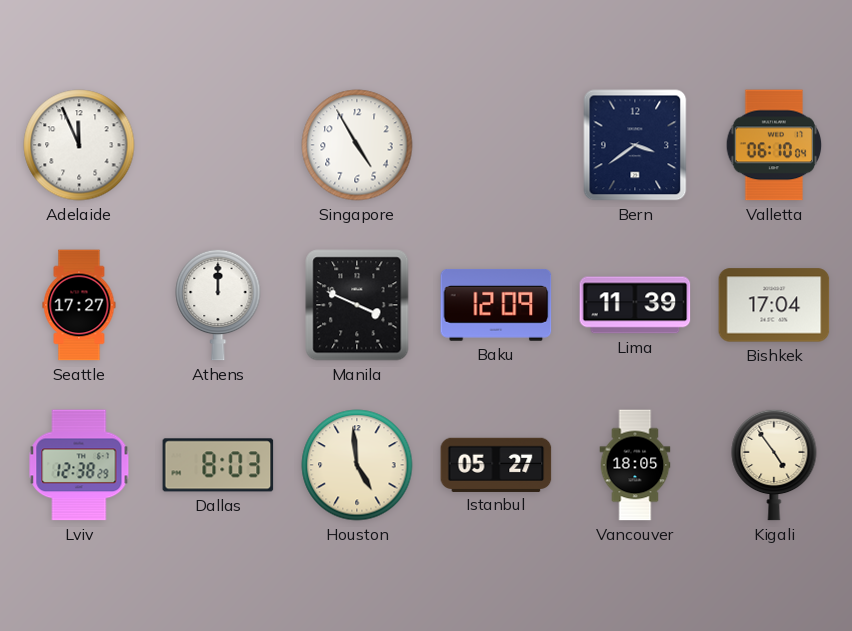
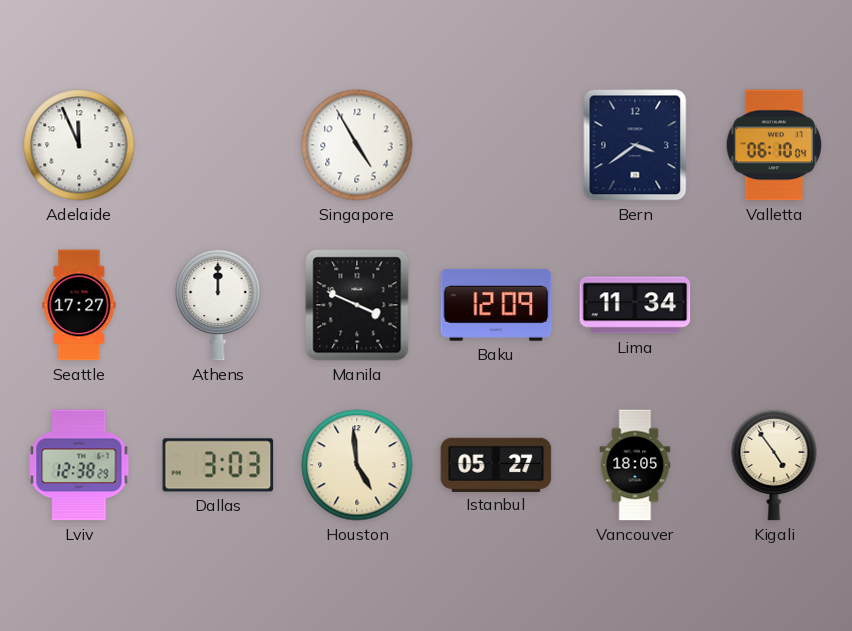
Lima: 11:39 -> 11:34
Bishkek: 17:04 -> none
Dallas: 8:03 -> 3:03
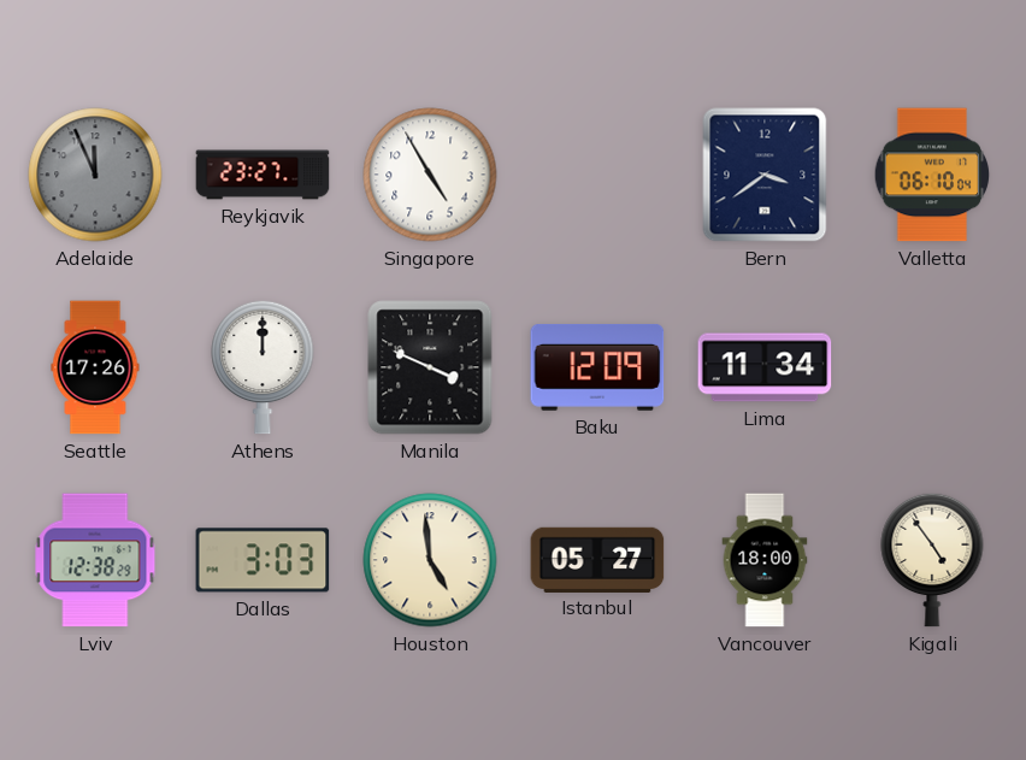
Adelaide dial: white -> grey
Reykjavik: none -> 23:27
Seattle: 17:27 -> 17:26
Vancouver: 18:05 -> 18:00
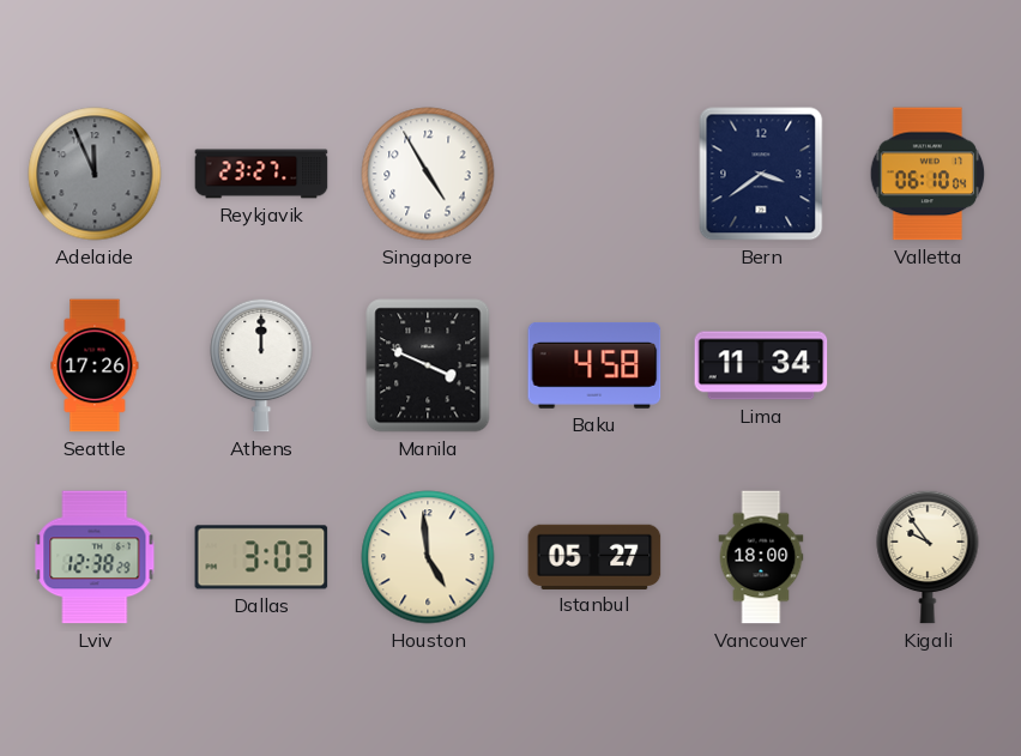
Baku: 12:09 -> 4:58
Kigali: 4:54 -> 9:54
